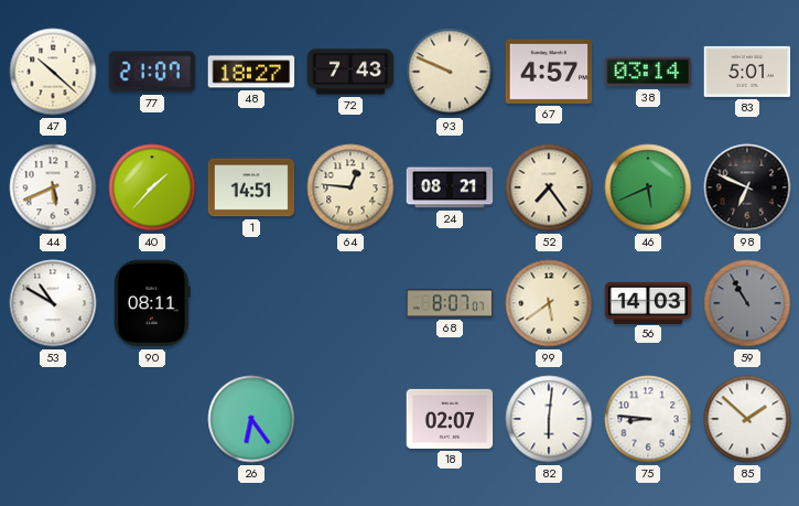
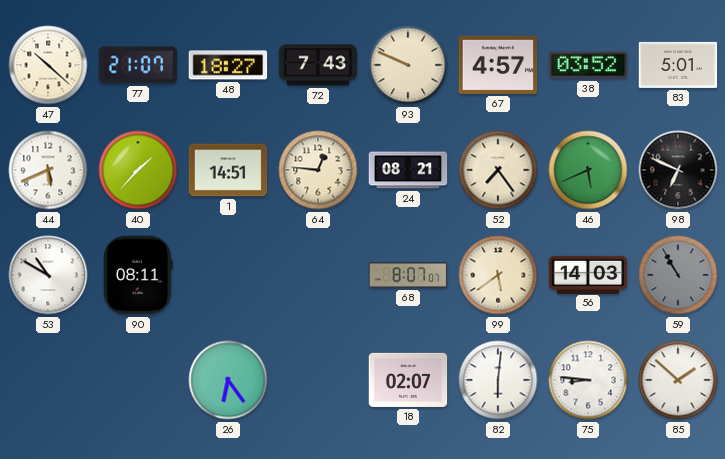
38: 03:14 -> 03:52
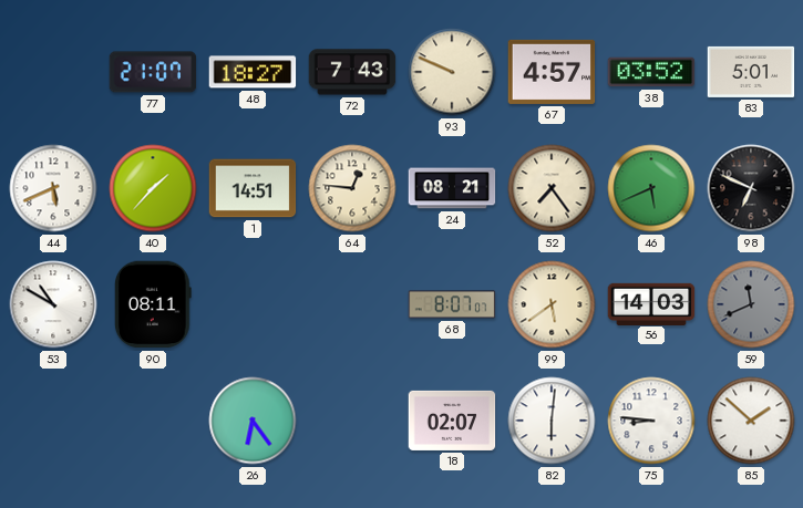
47: 10:22 -> none
59: 10:55 -> 11:41
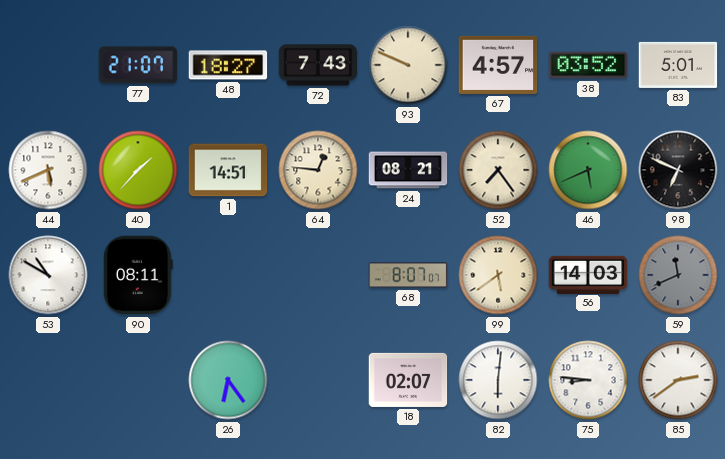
85: 1:52 -> 2:39
